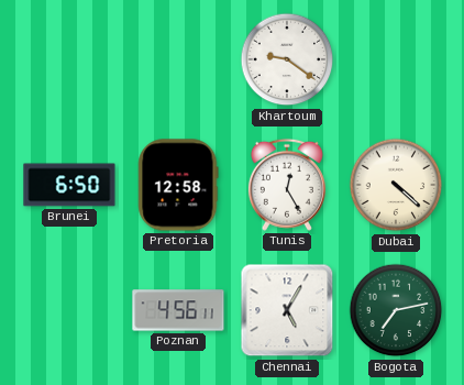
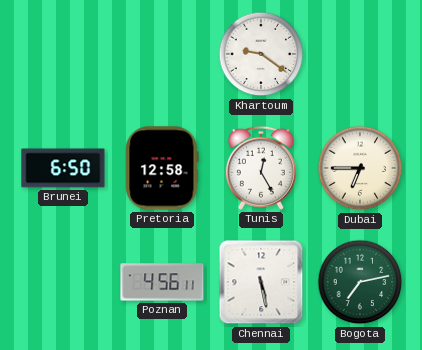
Dubai: 4:22 -> 6:45
Chennai: 5:05 -> 5:28
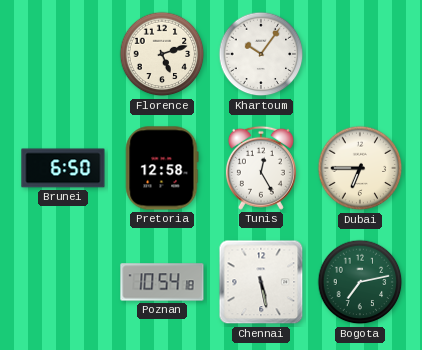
Florence: none -> 5:12
Khartoum: 9:21 -> 10:06
Poznan: 4:56 -> 10:54
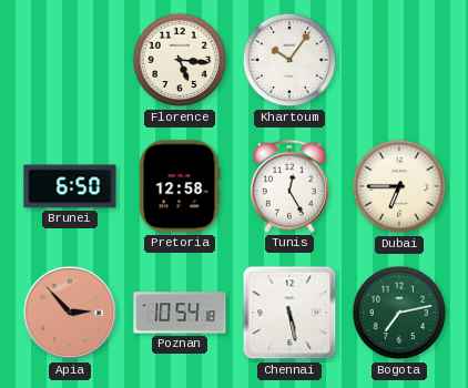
Florence: 5:12 -> 5:16
Apia: none -> 2:53
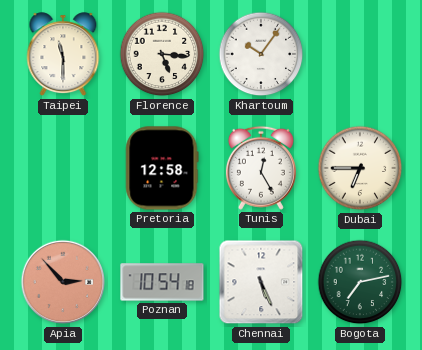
Taipei: none -> 11:30
Brunei: 6:50 -> none
Chennai: 5:28 -> 5:26
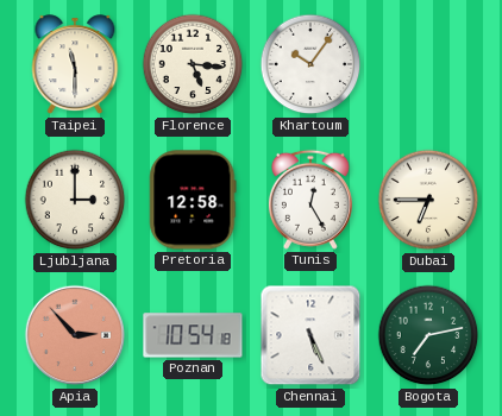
Ljubljana: none -> 3:00
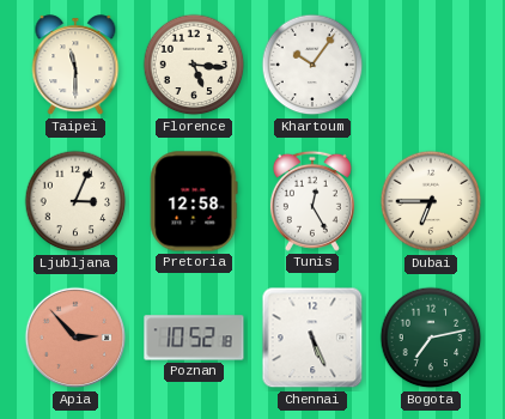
Ljubljana: 3:00 -> 3:04
Poznan: 10:54 -> 10:52
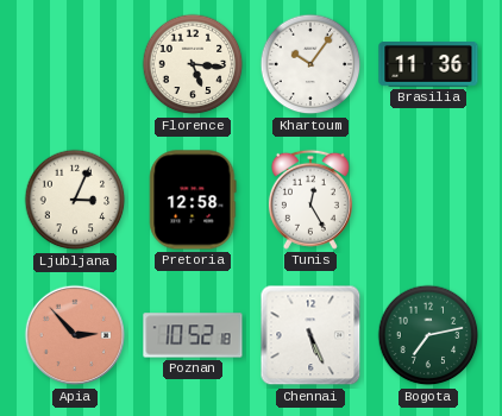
Taipei: 11:30 -> none
Brasilia: none -> 11:36
Dubai: 6:45 -> none
